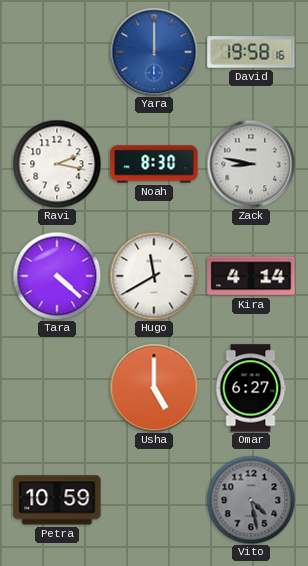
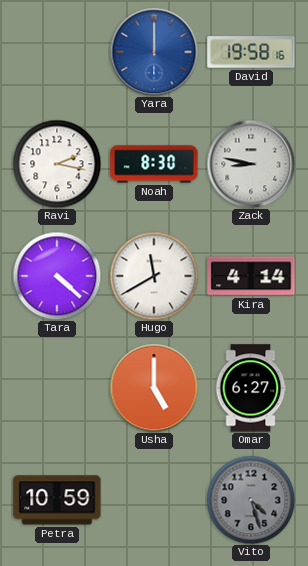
Vito: 4:28 -> 4:27
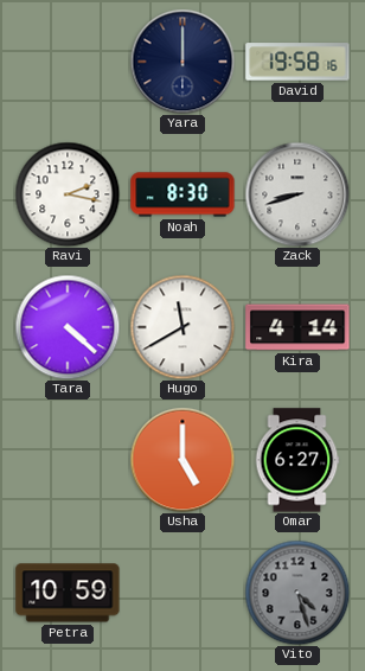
Yara dial: blue -> navy
Zack: 8:47 -> 8:42
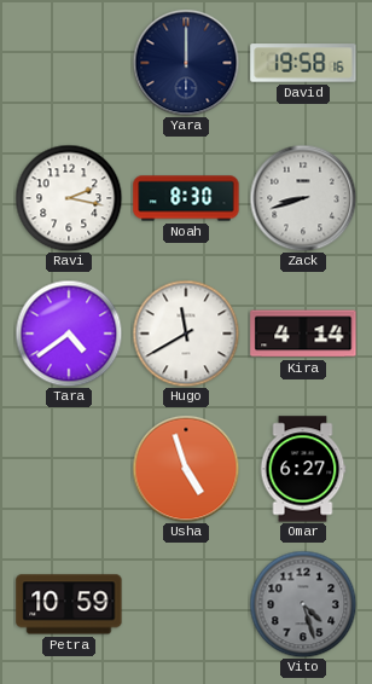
Tara: 4:22 -> 4:39
Usha: 5:00 -> 4:57
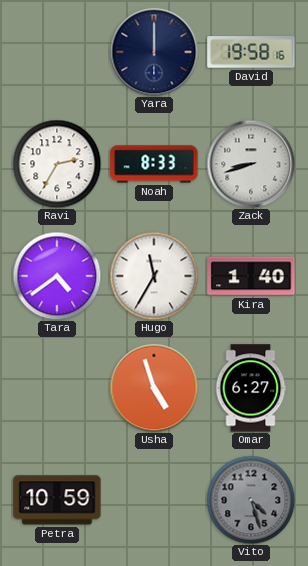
Ravi: 2:17 -> 2:35
Noah: 8:30 -> 8:33
Hugo: 11:40 -> 11:35
Kira: 4:14 -> 1:40
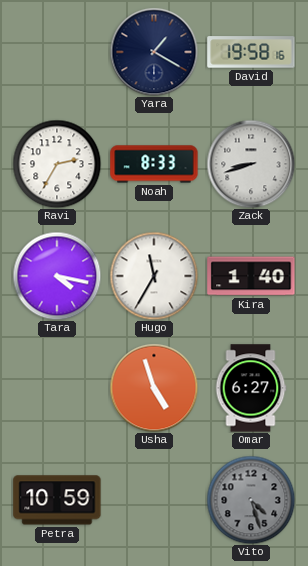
Yara: 12:00 -> 1:20
Tara: 4:39 -> 4:17
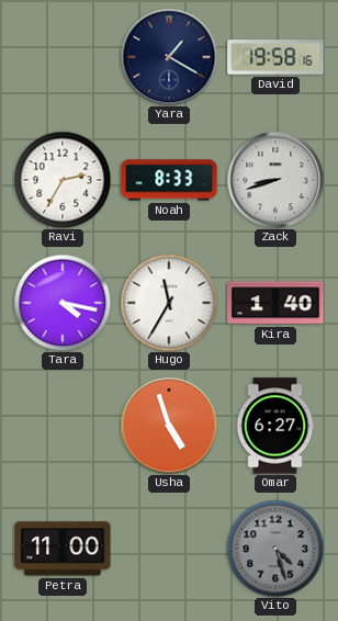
Petra: 10:59 -> 11:00
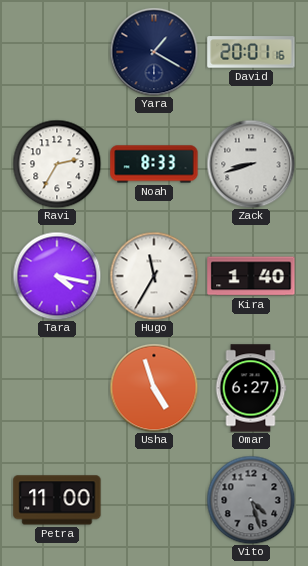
David: 19:58 -> 20:01
